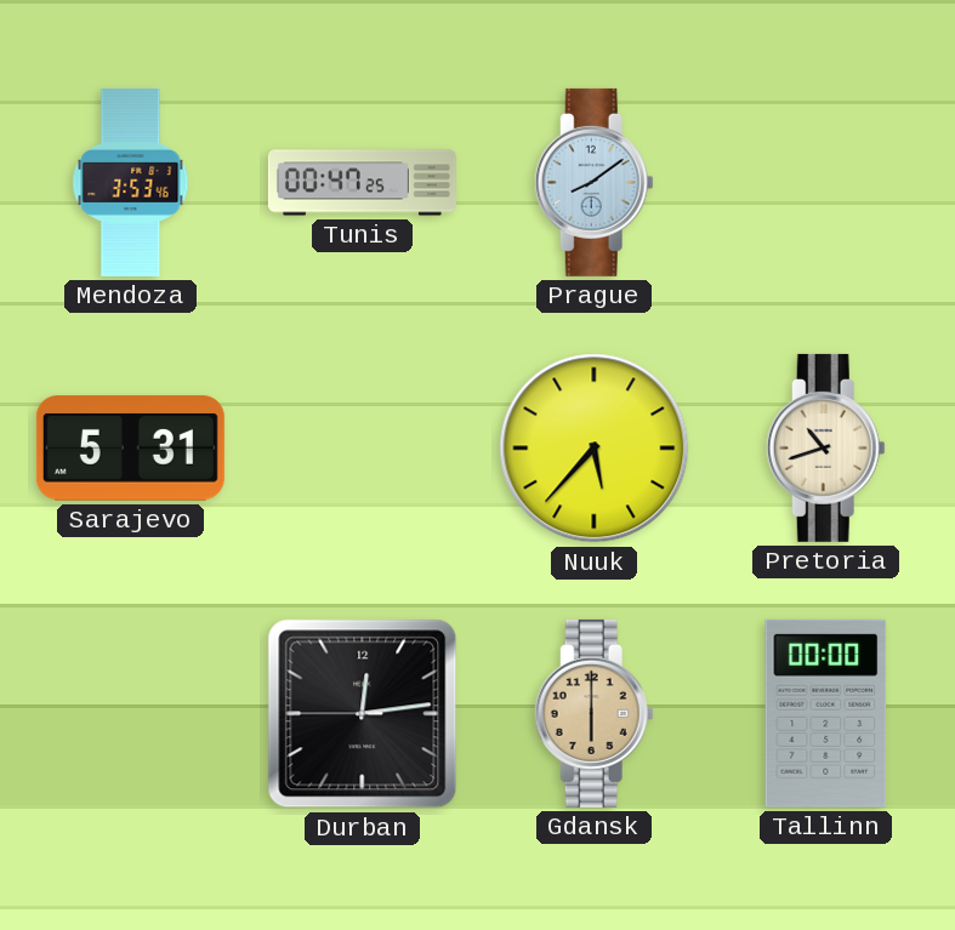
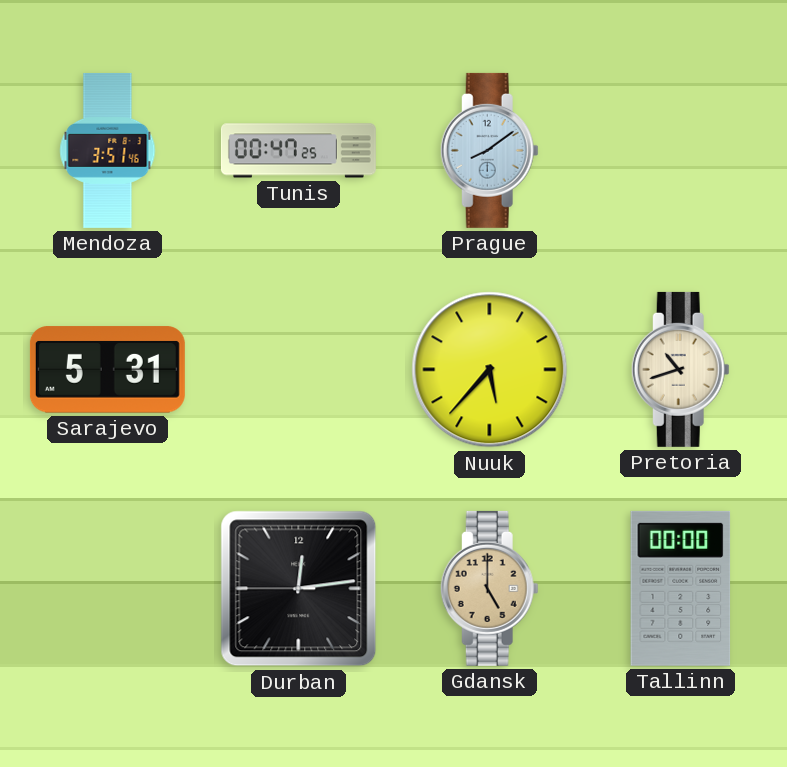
Mendoza: 3:53 -> 3:51
Gdansk: 6:00 -> 5:00
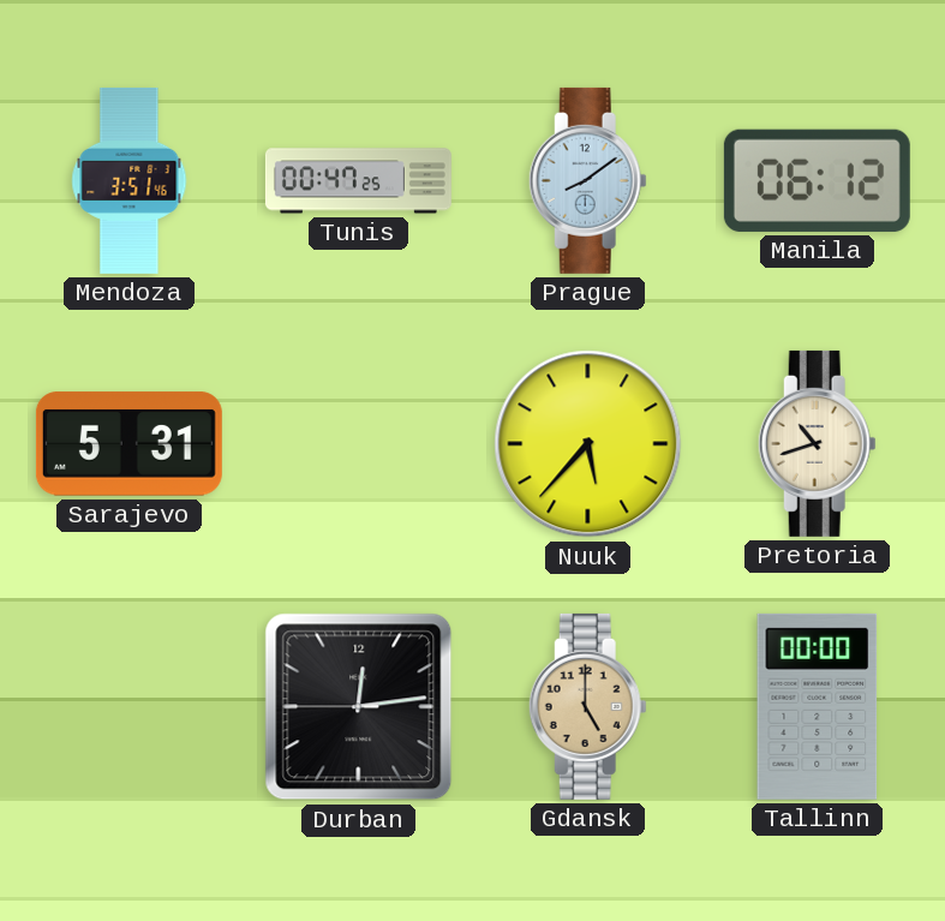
Manila: none -> 06:12
